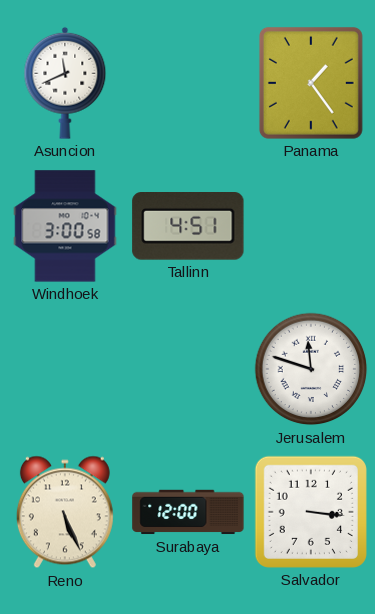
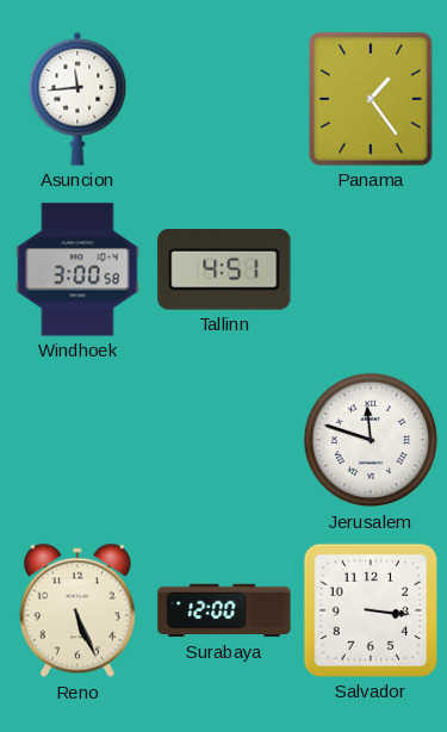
Asuncion: 11:41 -> 11:44
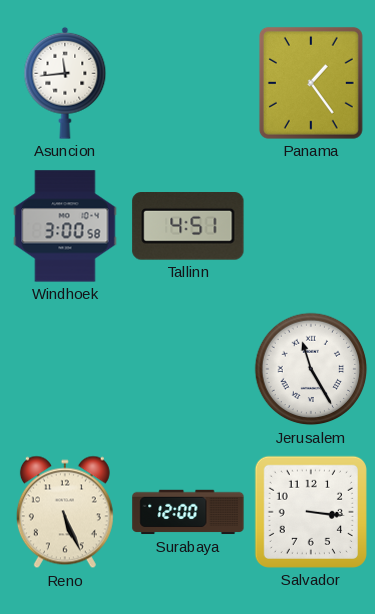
Jerusalem: 11:48 -> 11:25
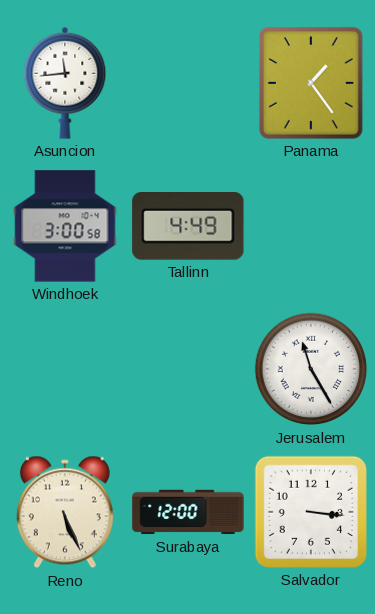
Tallinn: 4:51 -> 4:49
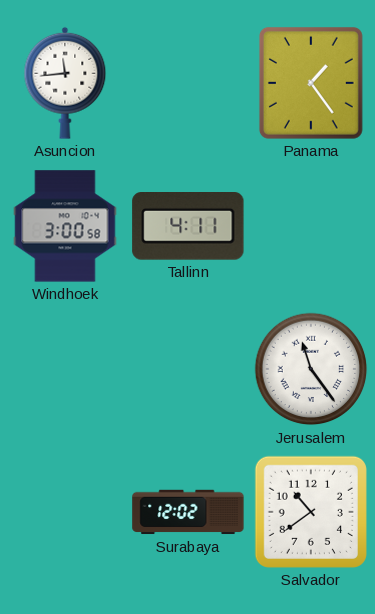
Tallinn: 4:49 -> 4:11
Jerusalem: 11:25 -> 11:24
Reno: 5:26 -> none
Surabaya: 12:00 -> 12:02
Salvador: 3:16 -> 10:39
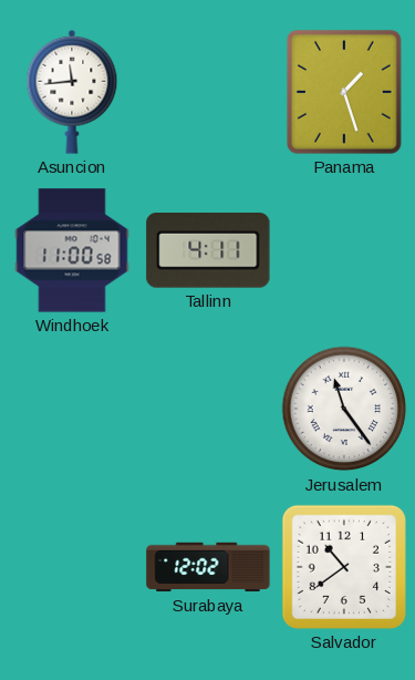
Panama: 1:24 -> 1:27
Windhoek: 3:00 -> 11:00
